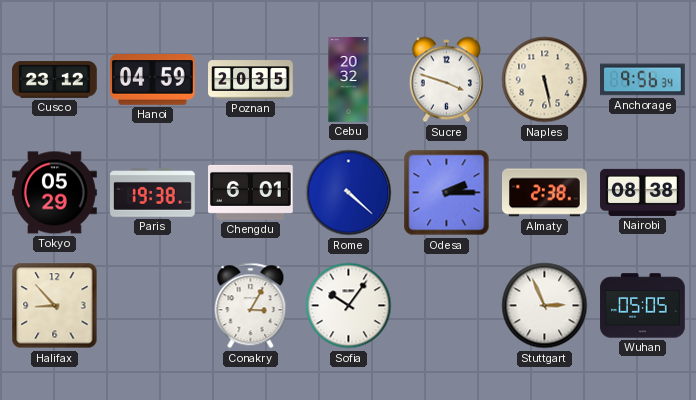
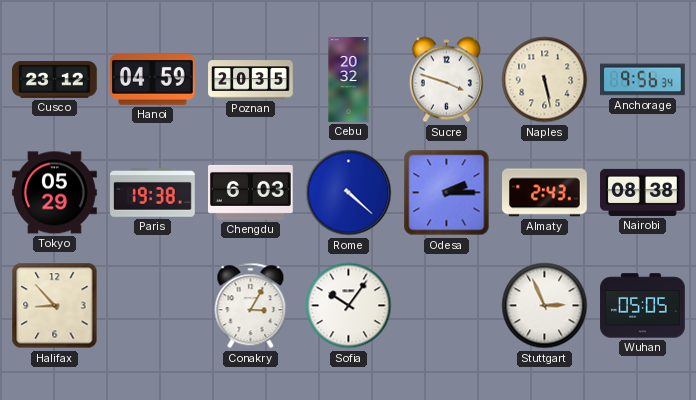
Chengdu: 6:01 -> 6:03
Almaty: 2:38 -> 2:43
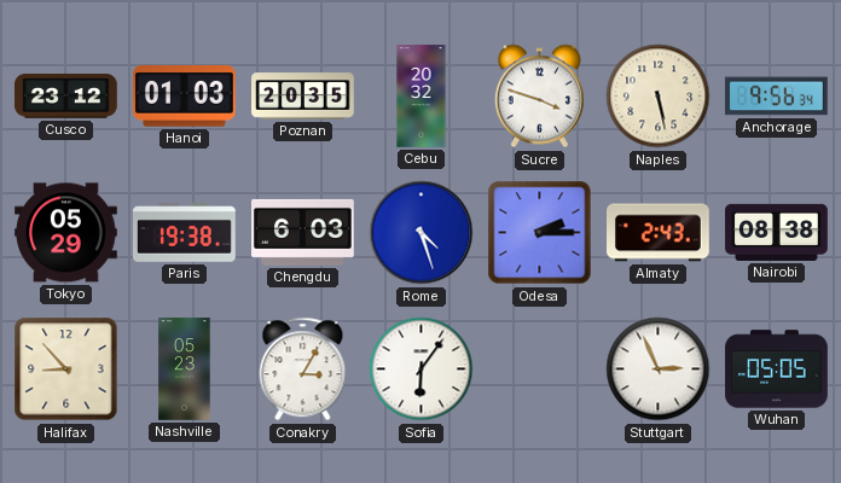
Hanoi: 04:59 -> 01:03
Rome: 4:22 -> 4:27
Nashville: none -> 05:23
Sofia: 10:06 -> 6:06
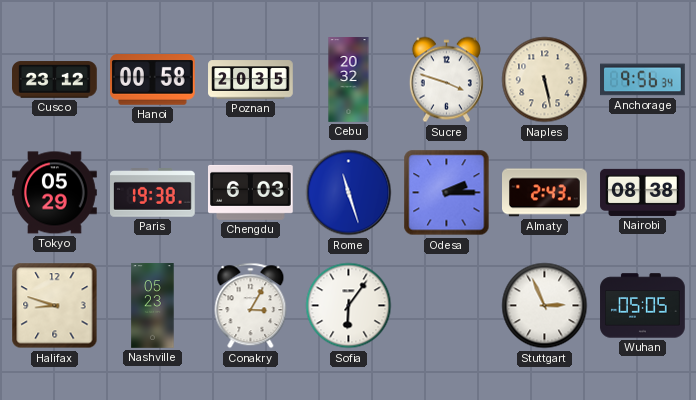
Hanoi: 01:03 -> 00:58
Rome: 4:27 -> 11:27
Halifax: 8:53 -> 8:48
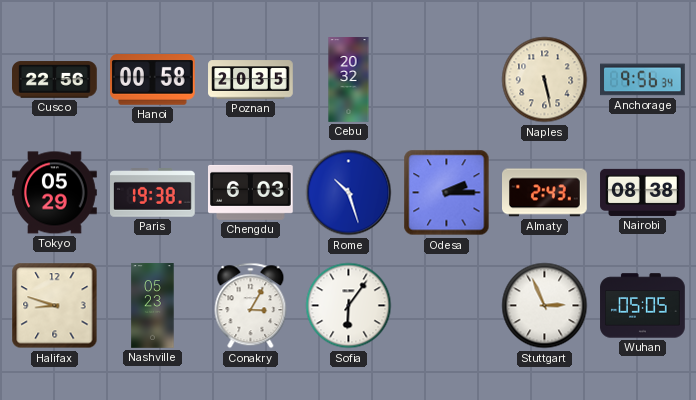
Cusco: 23:12 -> 22:56
Sucre: 3:48 -> none
Rome: 11:27 -> 10:27
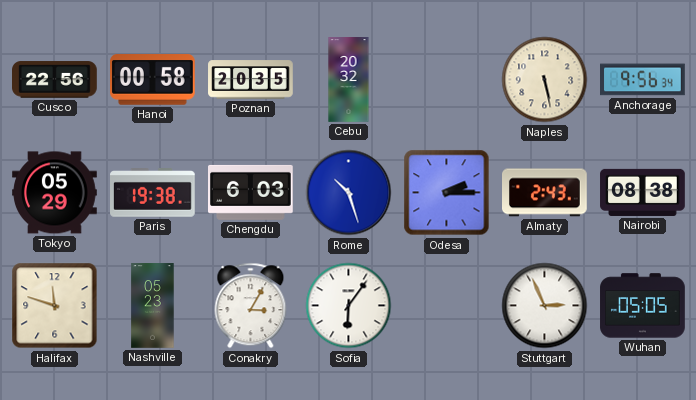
Halifax: 8:48 -> 11:48
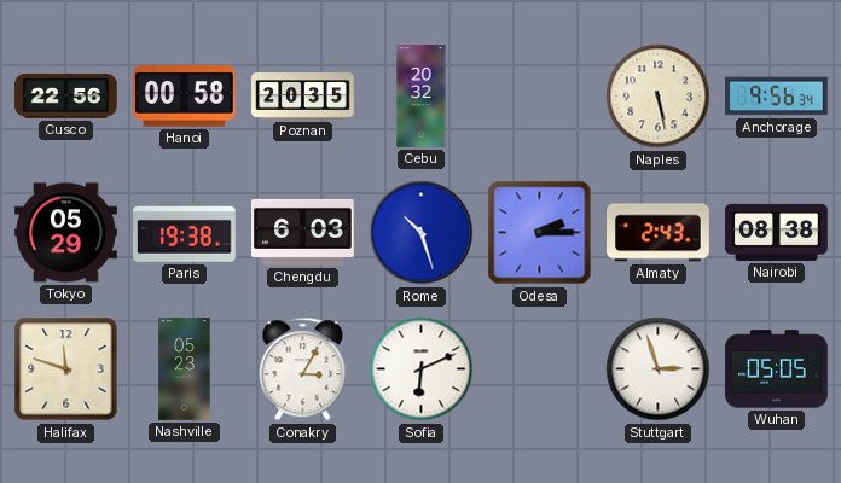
Sofia: 6:06 -> 6:11
Stuttgart: 2:56 -> 2:57
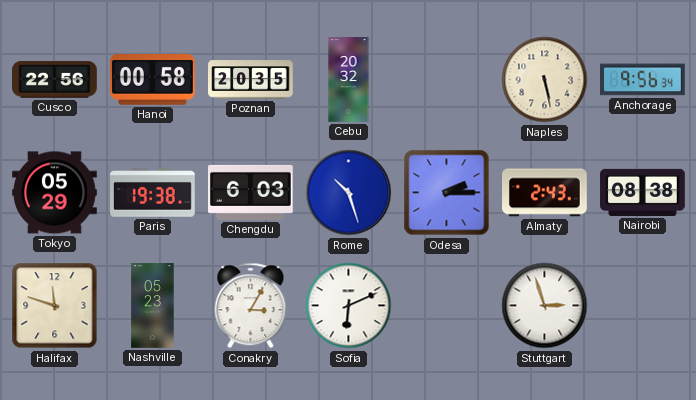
Wuhan: 05:05 -> none
